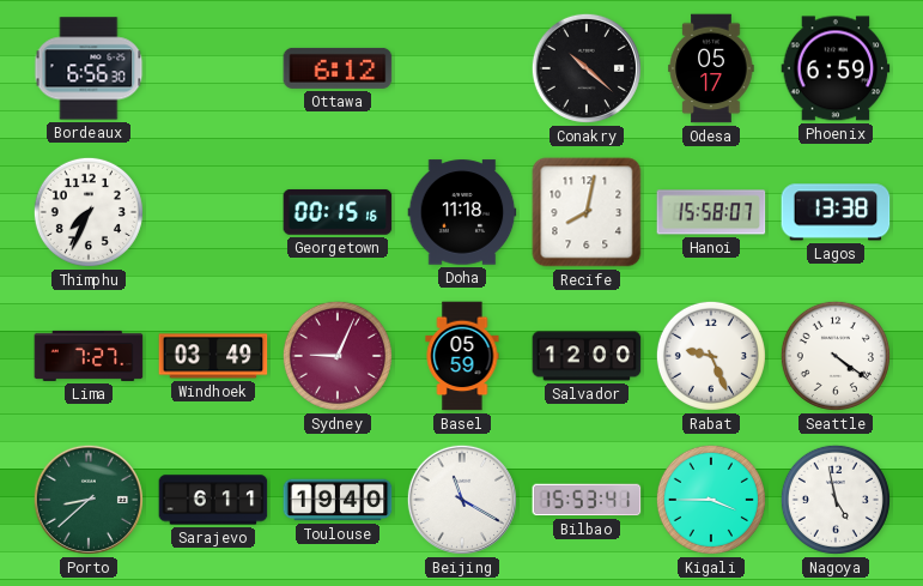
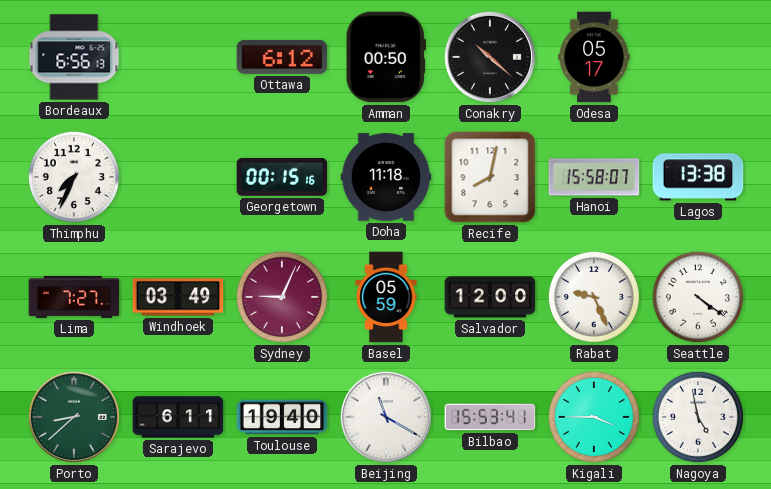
Bordeaux: 6:56:30 -> 6:56:13
Amman: none -> 00:50
Phoenix: 6:59 -> none
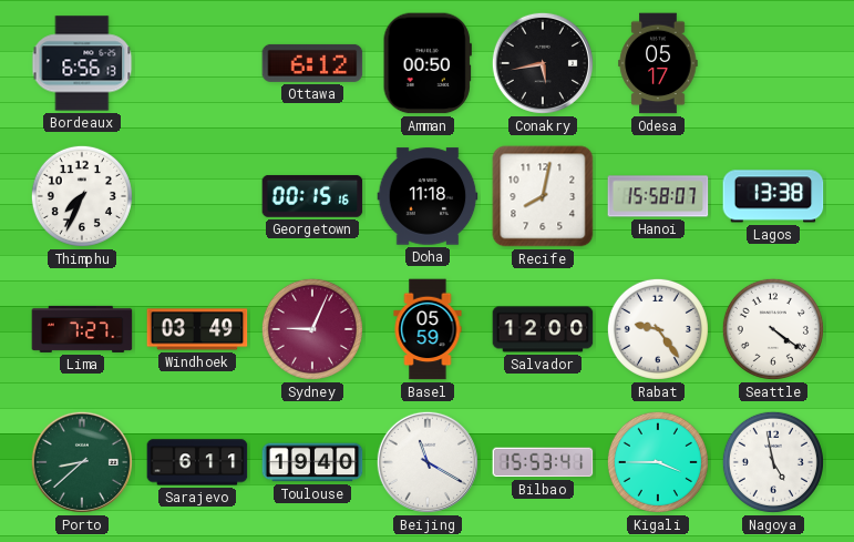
Conakry: 10:22 -> 5:43
Rabat: 9:26 -> 9:24
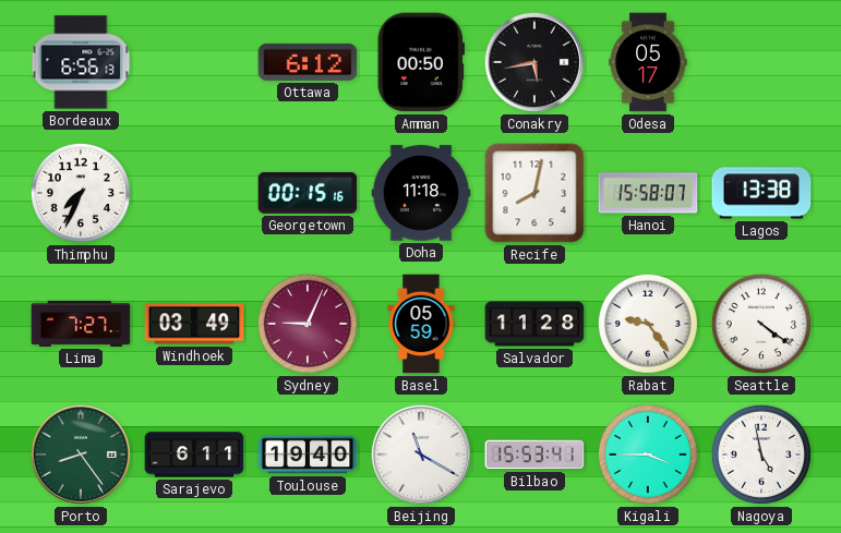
Salvador: 12:00 -> 11:28
Porto: 8:38 -> 8:24
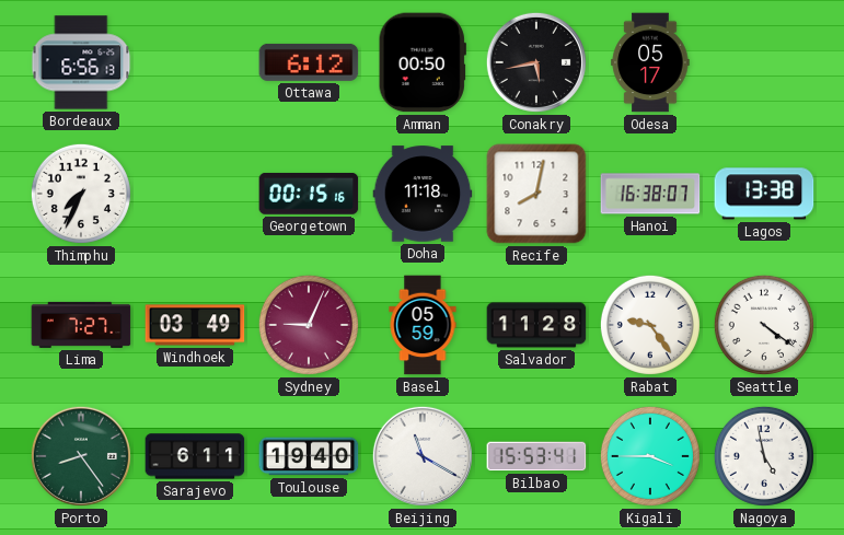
Hanoi: 15:58 -> 16:38
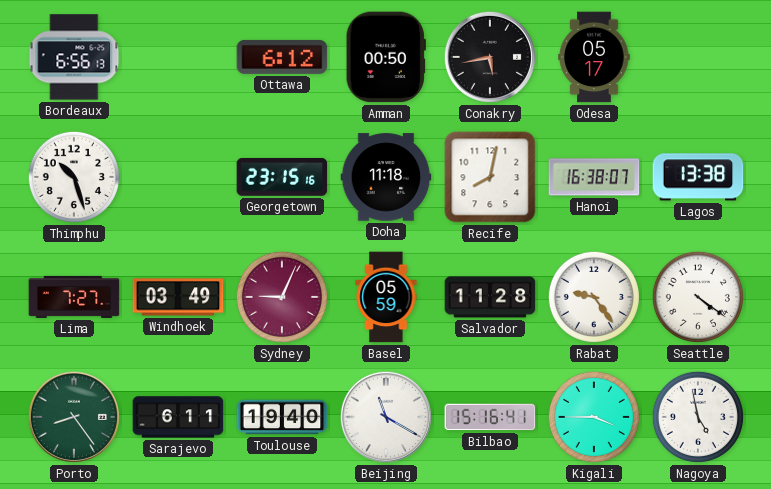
Thimphu: 7:34 -> 10:27
Georgetown: 00:15 -> 23:15
Bilbao: 15:53 -> 15:16
